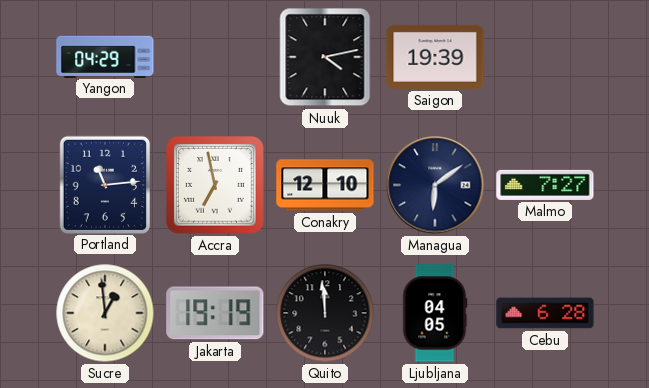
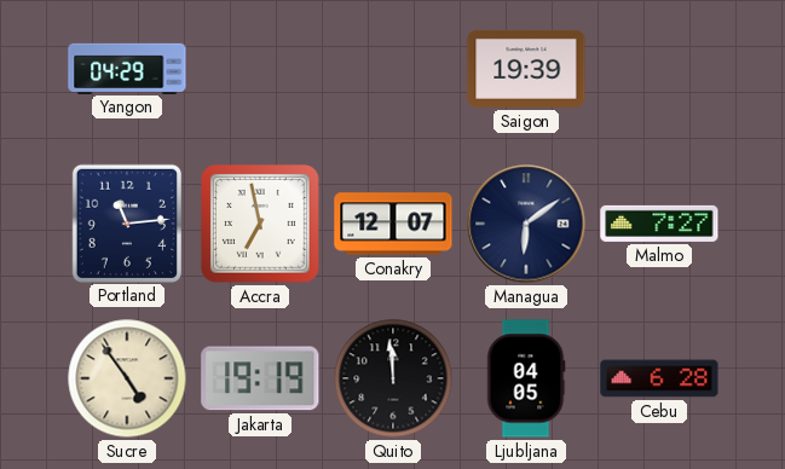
Nuuk: 4:13 -> none
Conakry: 12:10 -> 12:07
Sucre: 12:59 -> 4:54
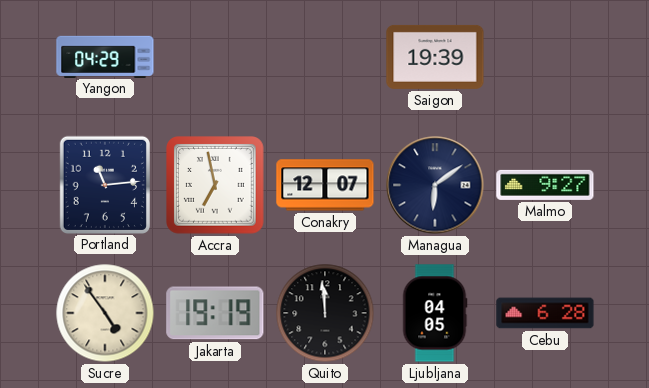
Malmo: 7:27 -> 9:27
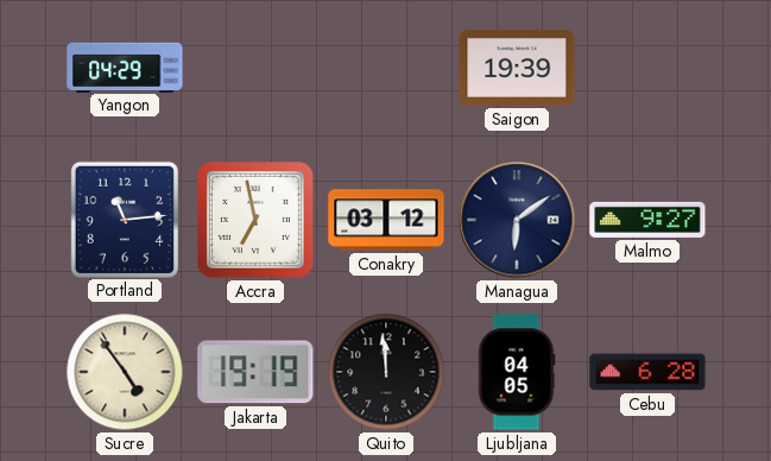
Conakry: 12:07 -> 03:12
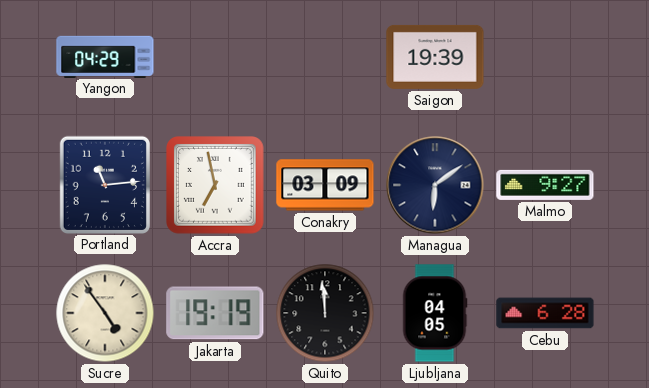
Conakry: 03:12 -> 03:09
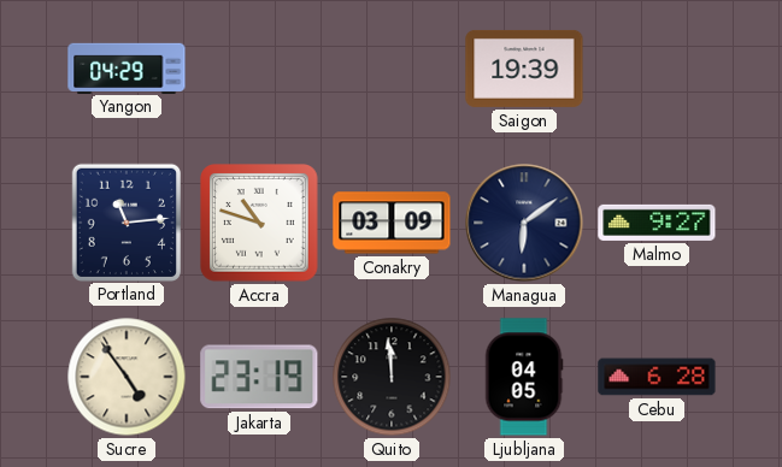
Accra: 6:58 -> 10:48
Jakarta: 19:19 -> 23:19
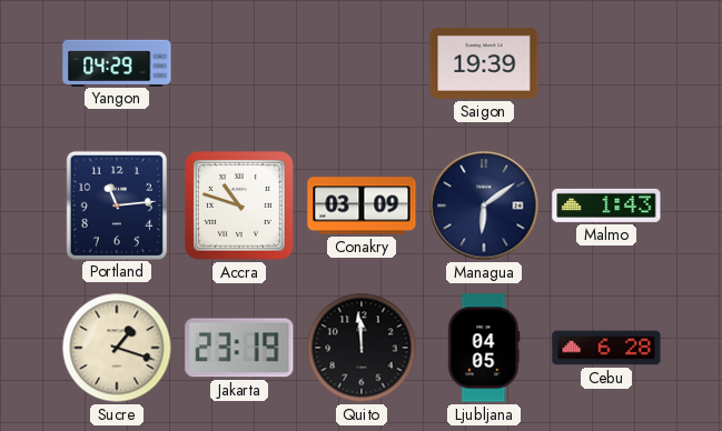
Malmo: 9:27 -> 1:43
Sucre: 4:54 -> 1:18
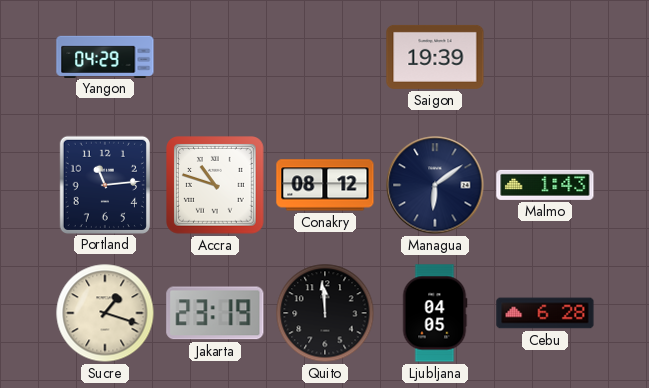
Conakry: 03:09 -> 08:12
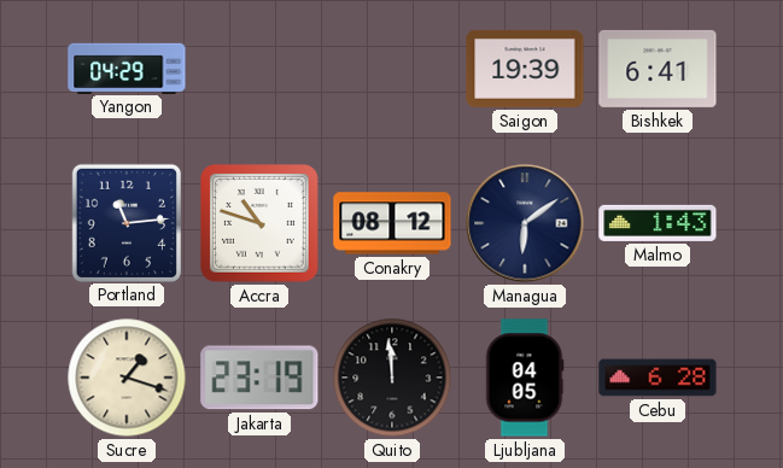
Bishkek: none -> 6:41
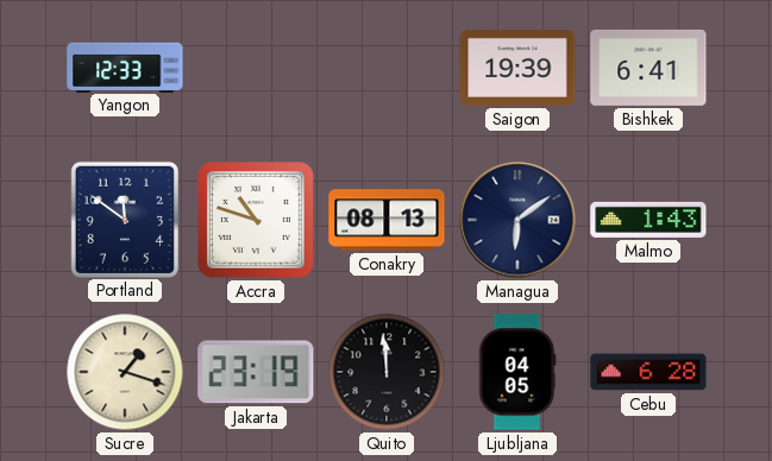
Yangon: 04:29 -> 12:33
Portland: 11:14 -> 11:51
Conakry: 08:12 -> 08:13
